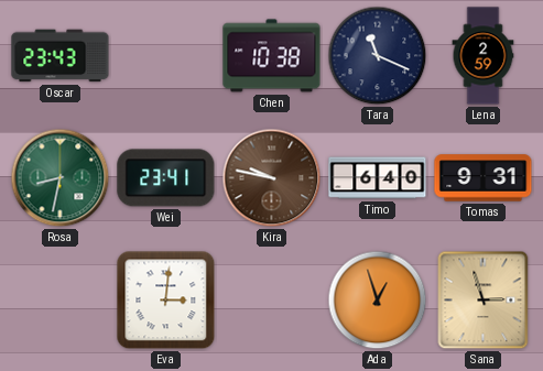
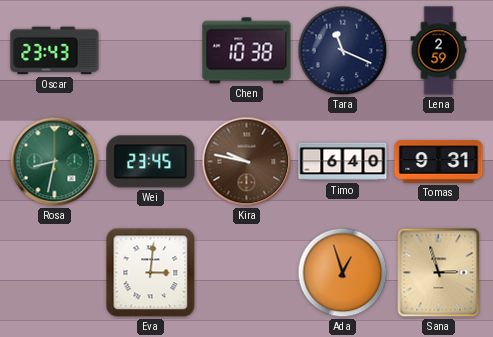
Wei: 23:41 -> 23:45
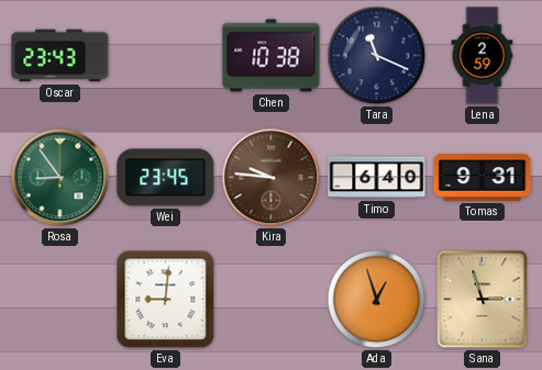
Rosa: 8:32 -> 8:54
Kira: 9:47 -> 9:46
Eva: 3:01 -> 9:01
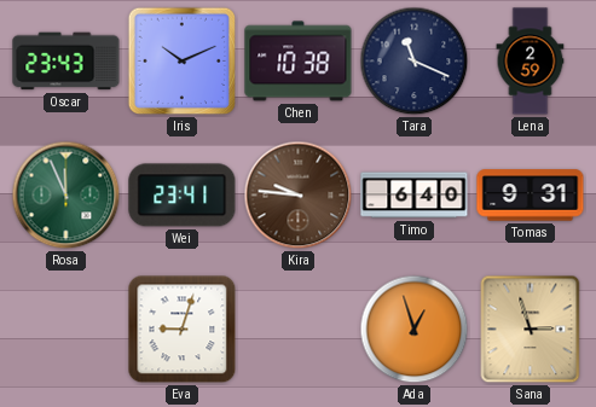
Iris: none -> 10:11
Rosa: 8:54 -> 11:56
Wei: 23:45 -> 23:41
Eva: 9:01 -> 9:03
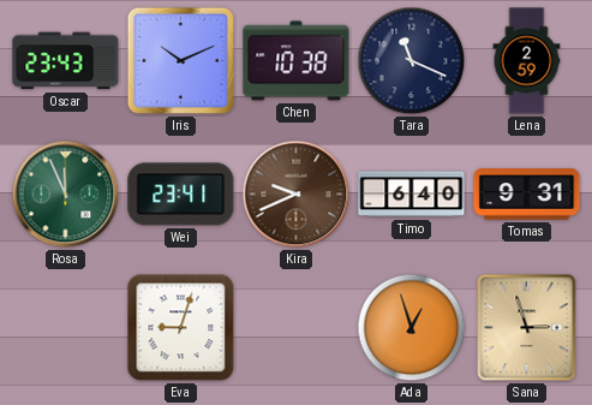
Kira: 9:46 -> 9:41
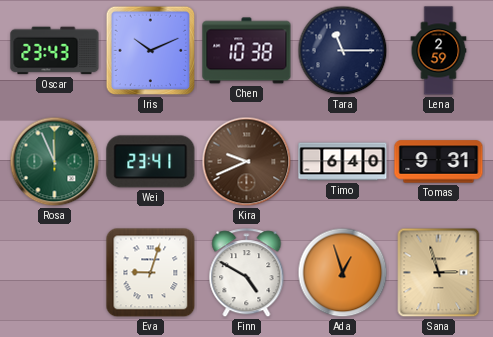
Tara: 11:19 -> 11:15
Finn: none -> 4:50
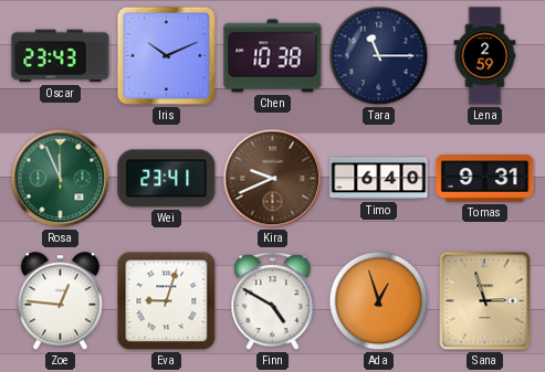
Zoe: none -> 12:46
